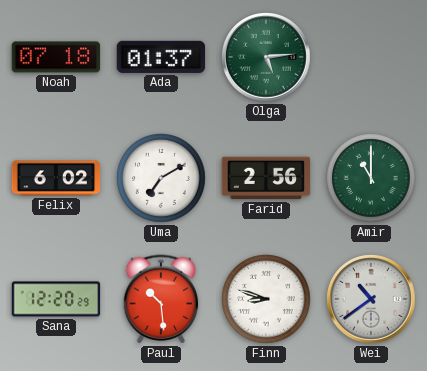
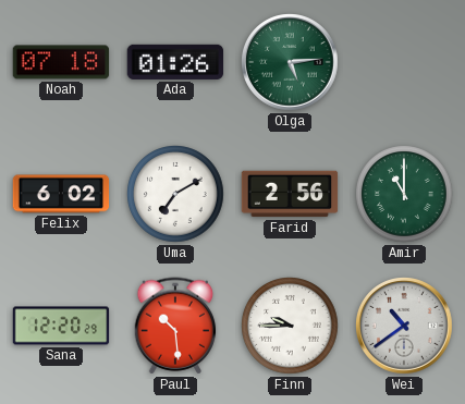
Ada: 01:37 -> 01:26
Finn: 8:48 -> 9:45
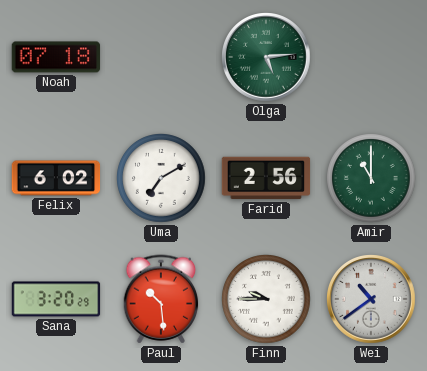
Ada: 01:26 -> none
Sana: 12:20 -> 3:20
